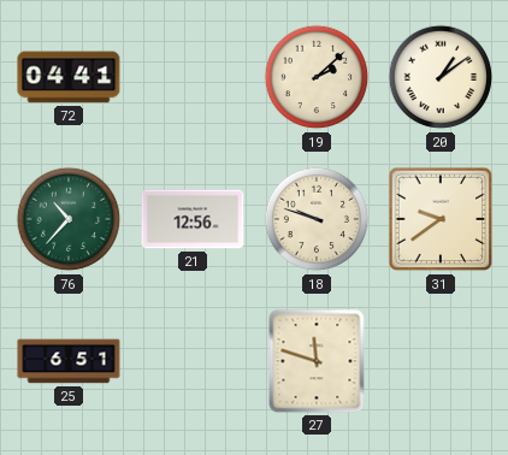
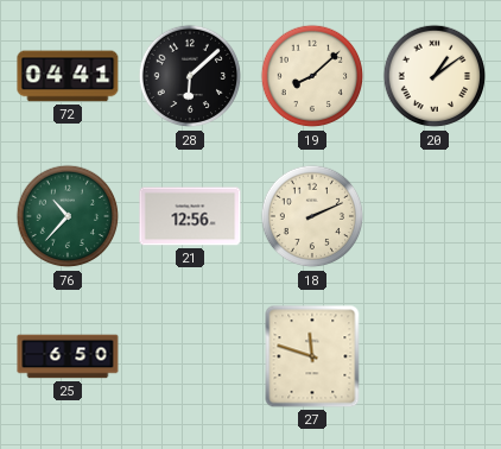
28: none -> 6:08
19: 2:08 -> 8:08
18: 9:48 -> 2:11
31: 9:39 -> none
25: 6:51 -> 6:50
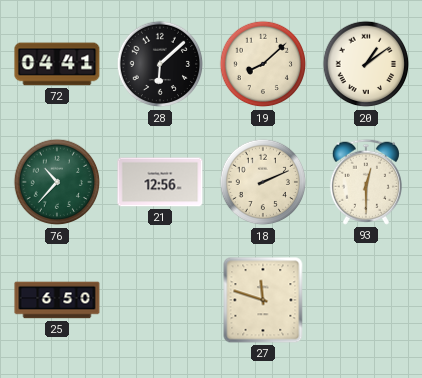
93: none -> 12:30
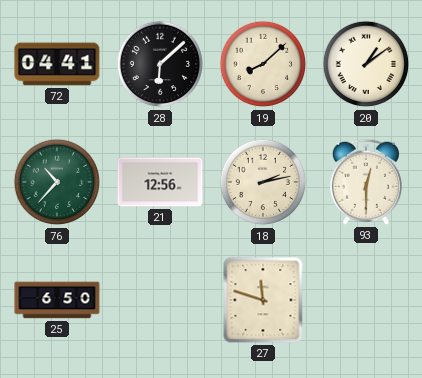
18: 2:11 -> 2:13
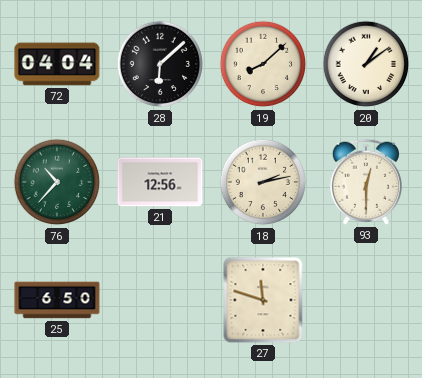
72: 04:41 -> 04:04
